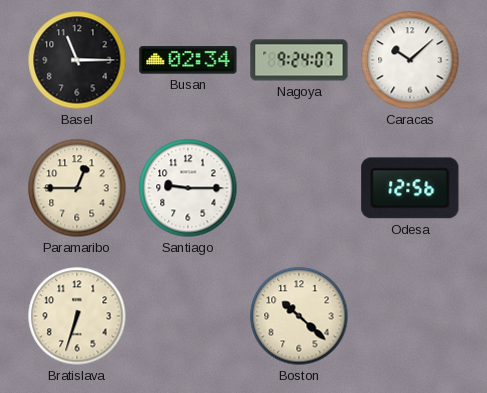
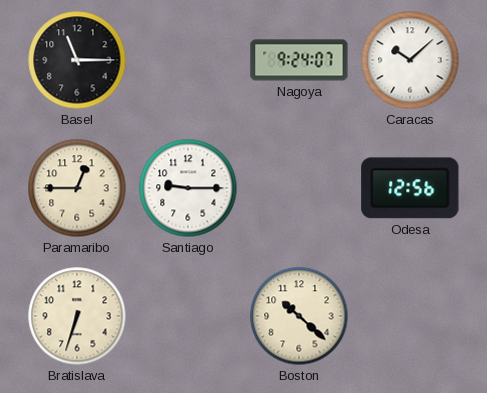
Busan: 02:34 -> none
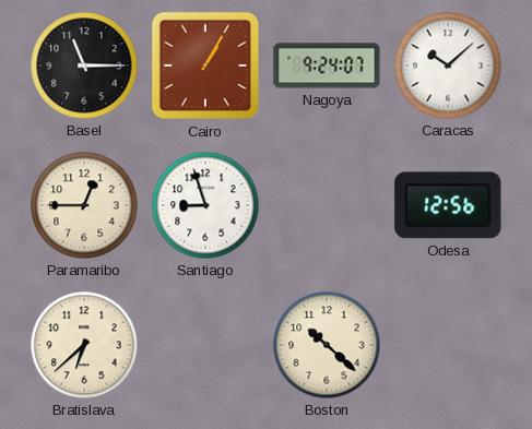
Cairo: none -> 1:05
Santiago: 9:15 -> 8:57
Bratislava: 6:33 -> 6:38
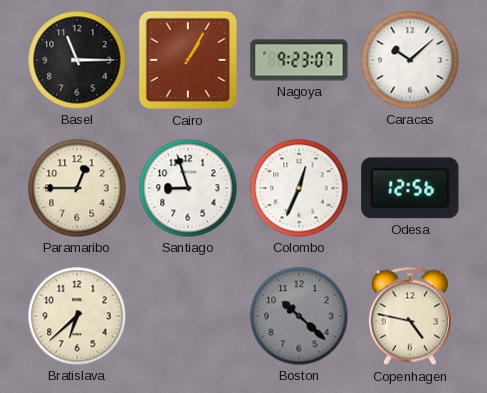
Nagoya: 9:24 -> 9:23
Colombo: none -> 12:34
Boston dial: cream -> grey
Copenhagen: none -> 4:47
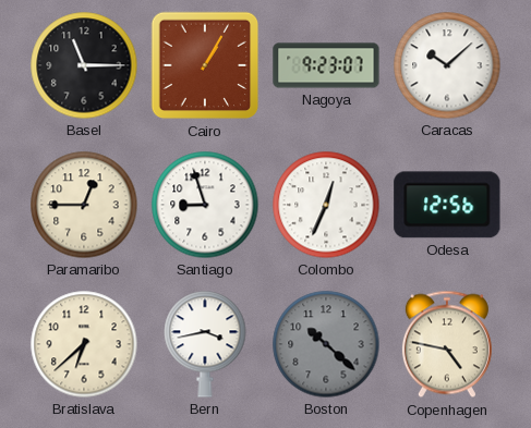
Bern: none -> 3:43
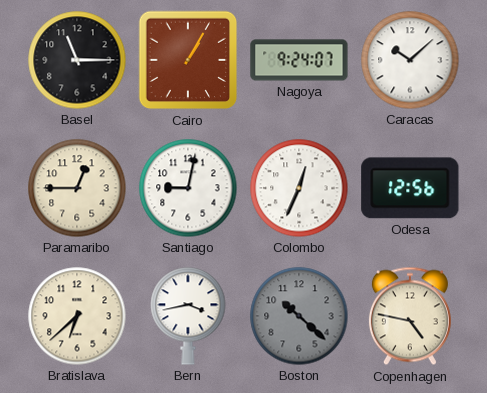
Nagoya: 9:23 -> 9:24
Santiago: 8:57 -> 9:02
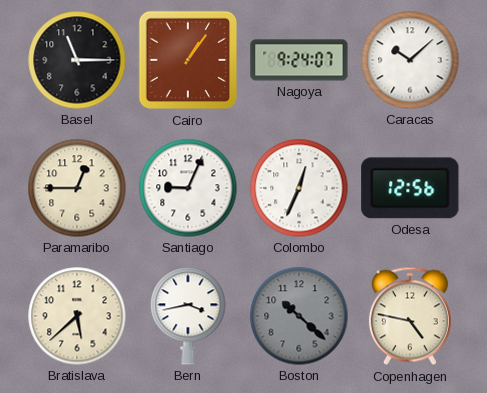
Cairo: 1:05 -> 1:06
Santiago: 9:02 -> 9:04
Bratislava: 6:38 -> 5:38
